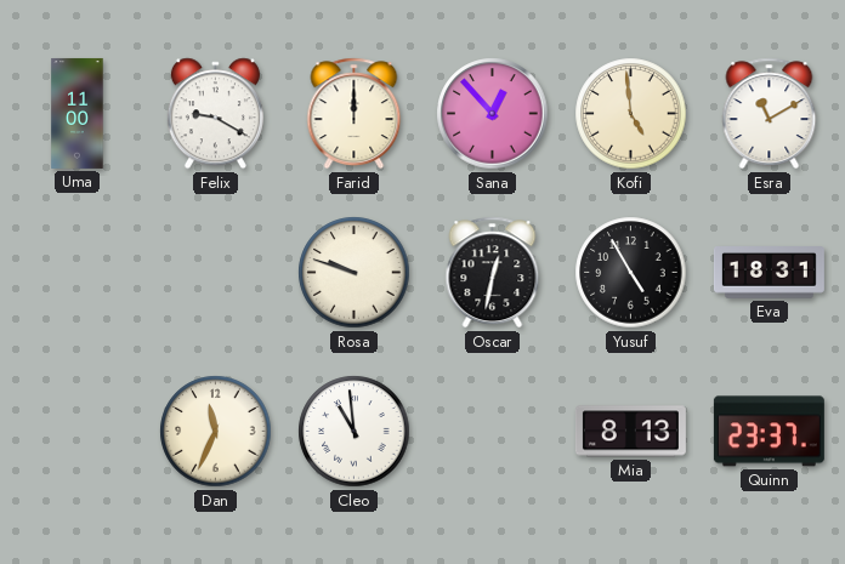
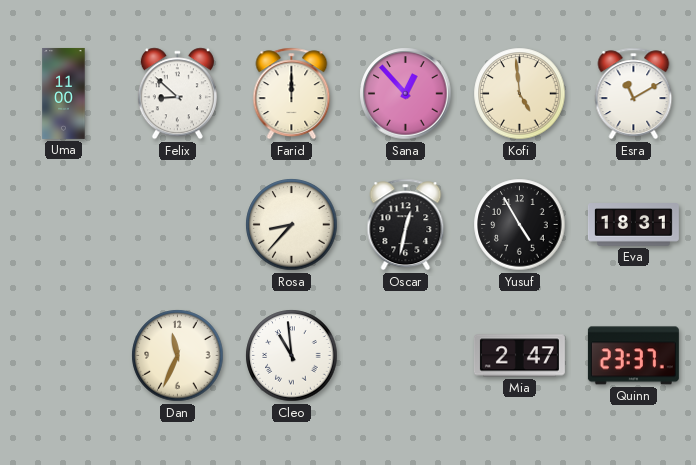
Felix: 9:20 -> 8:52
Rosa: 9:48 -> 8:37
Mia: 8:13 -> 2:47
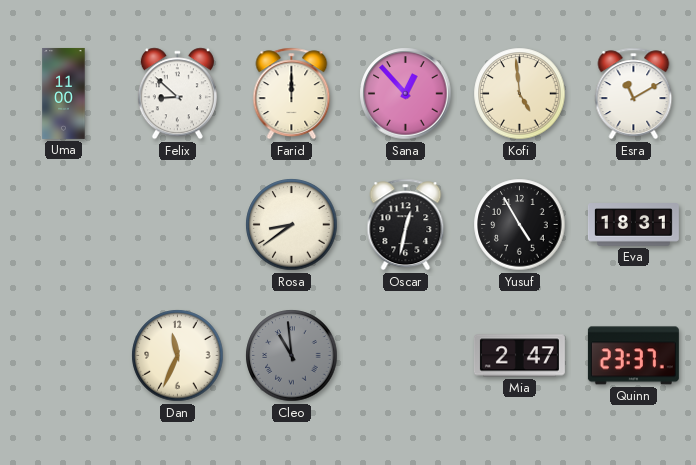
Rosa: 8:37 -> 8:39
Cleo dial: white -> grey
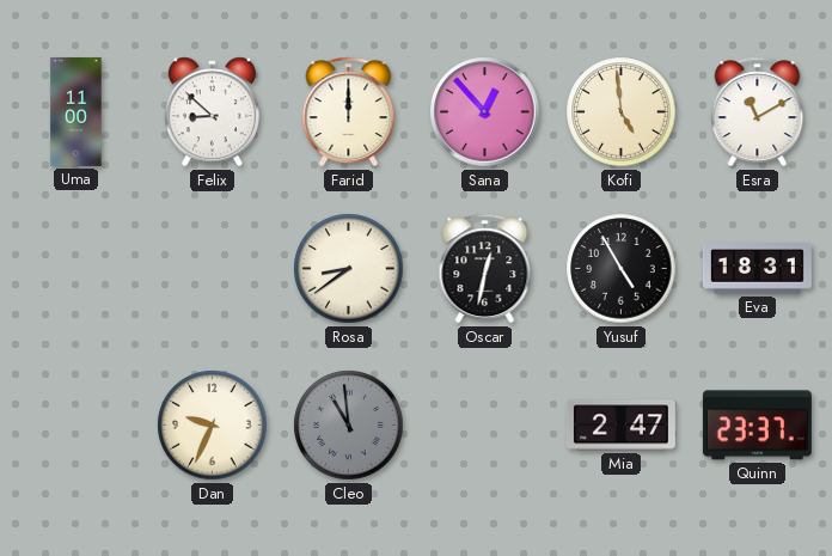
Dan: 11:34 -> 9:34
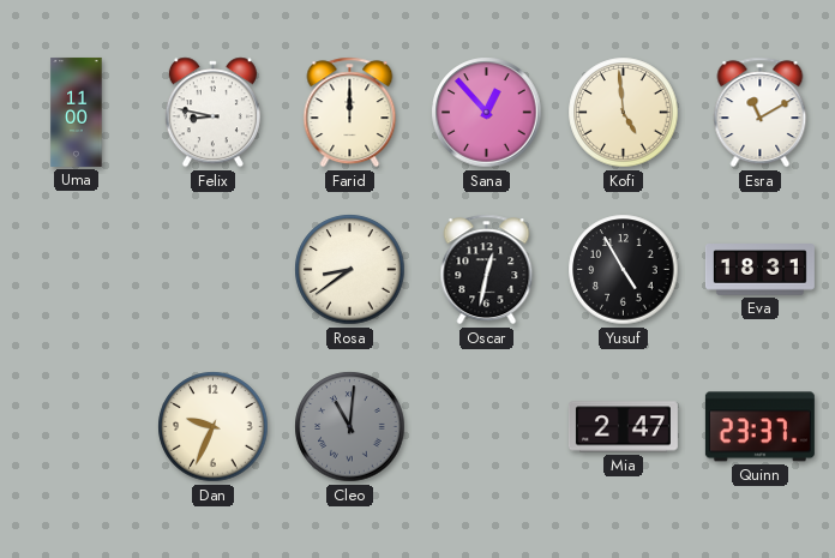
Felix: 8:52 -> 8:47
Cleo: 10:59 -> 11:01
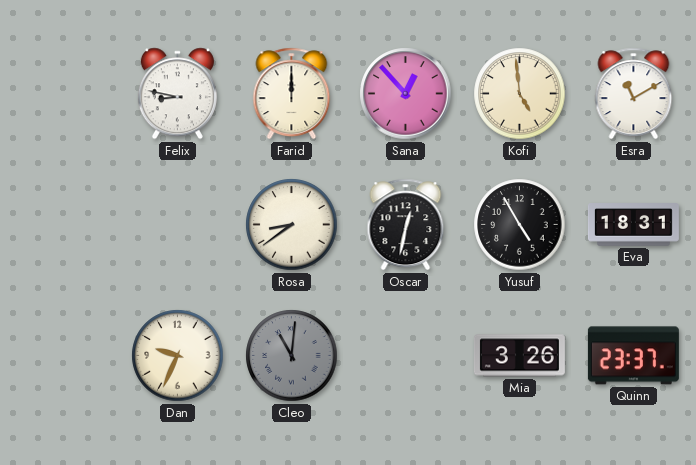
Uma: 11:00 -> none
Mia: 2:47 -> 3:26
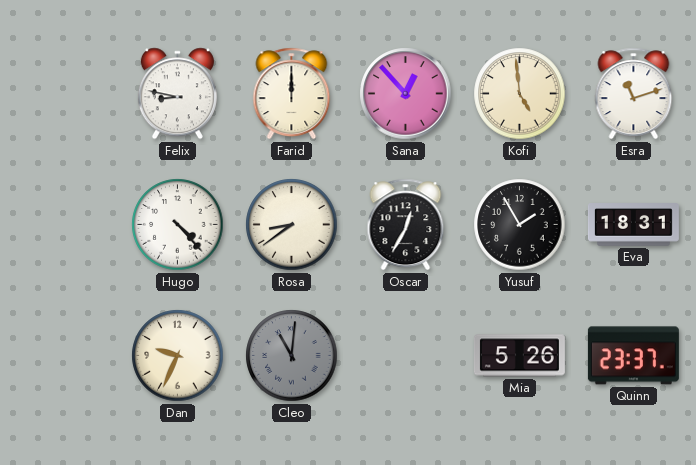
Esra: 11:10 -> 11:12
Hugo: none -> 4:23
Oscar: 12:32 -> 12:35
Yusuf: 4:55 -> 1:55
Mia: 3:26 -> 5:26
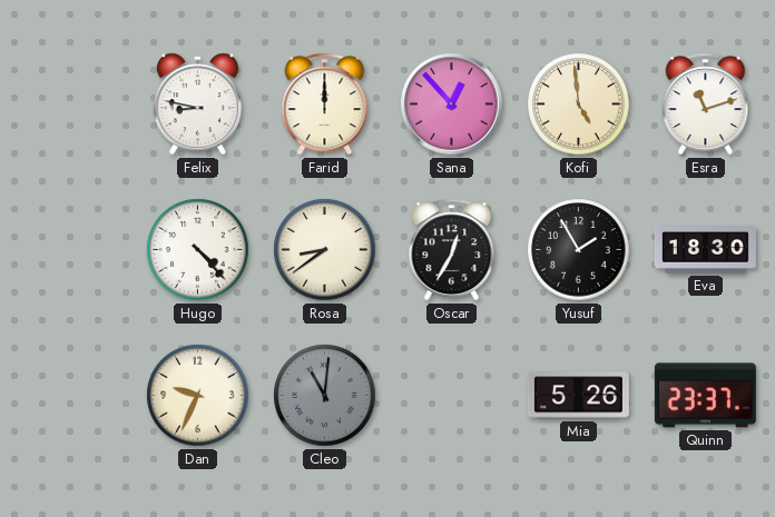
Eva: 18:31 -> 18:30
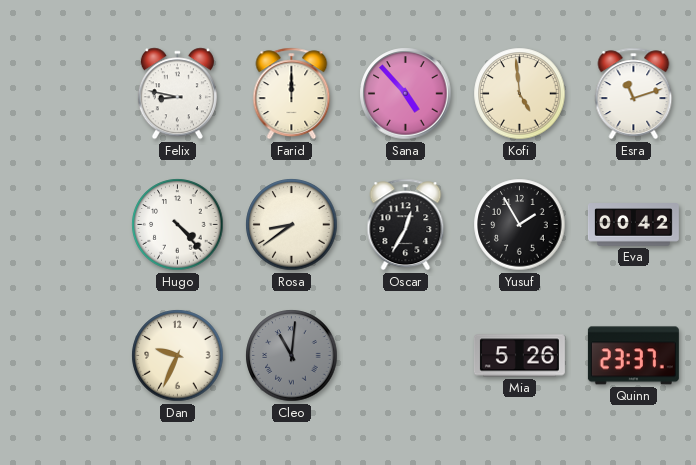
Sana: 12:53 -> 4:53
Eva: 18:30 -> 00:42
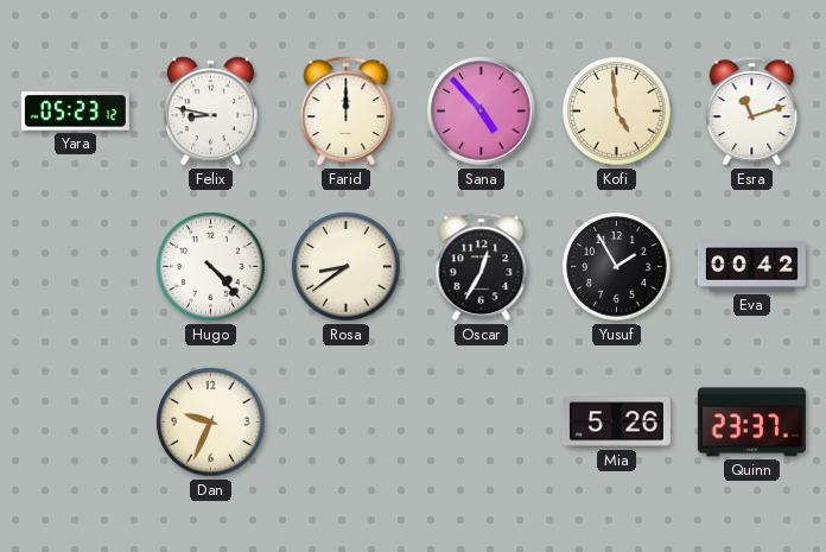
Yara: none -> 05:23
Cleo: 11:01 -> none
